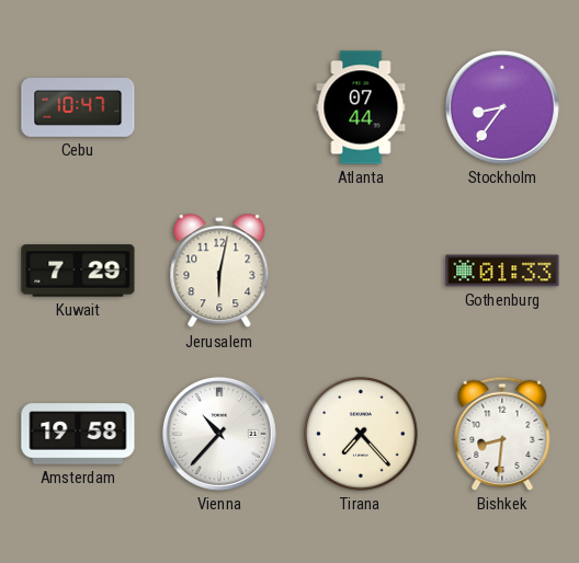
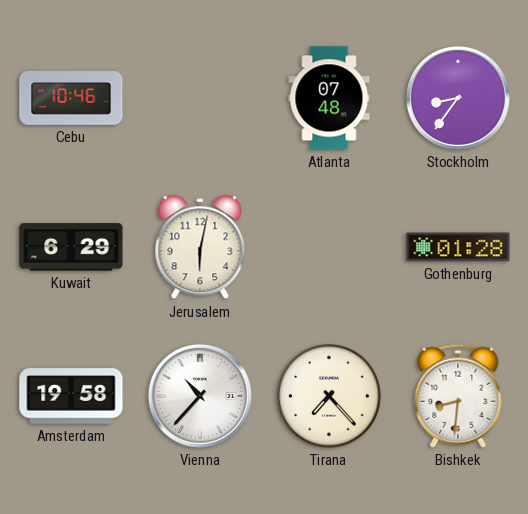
Cebu: 10:47 -> 10:46
Atlanta: 07:44 -> 07:48
Kuwait: 7:29 -> 6:29
Gothenburg: 01:33 -> 01:28
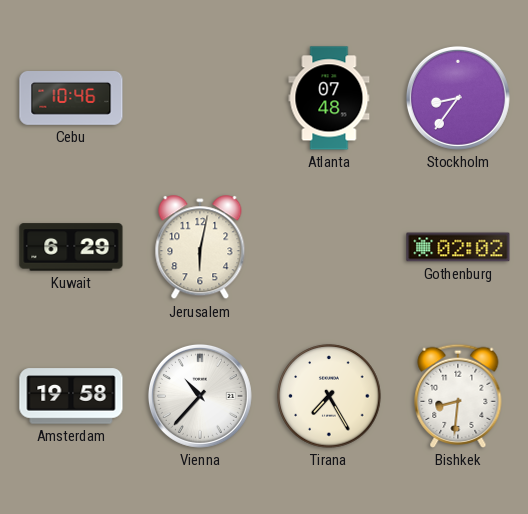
Gothenburg: 01:28 -> 02:02
Tirana: 7:23 -> 7:25
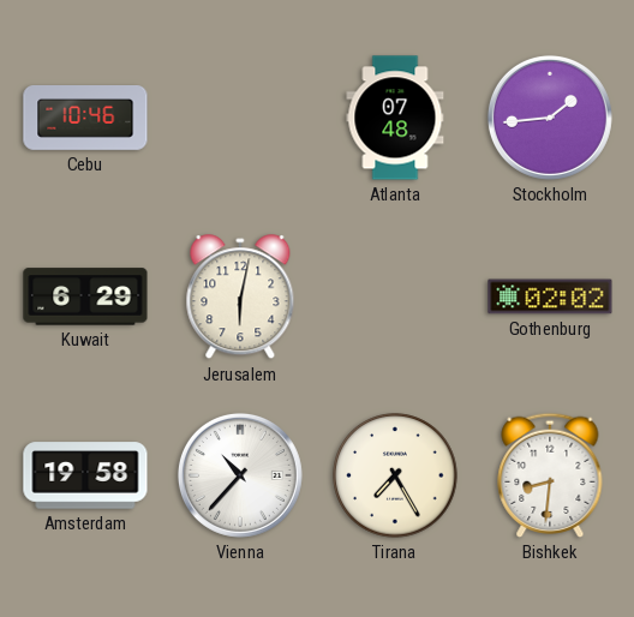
Stockholm: 8:36 -> 1:44
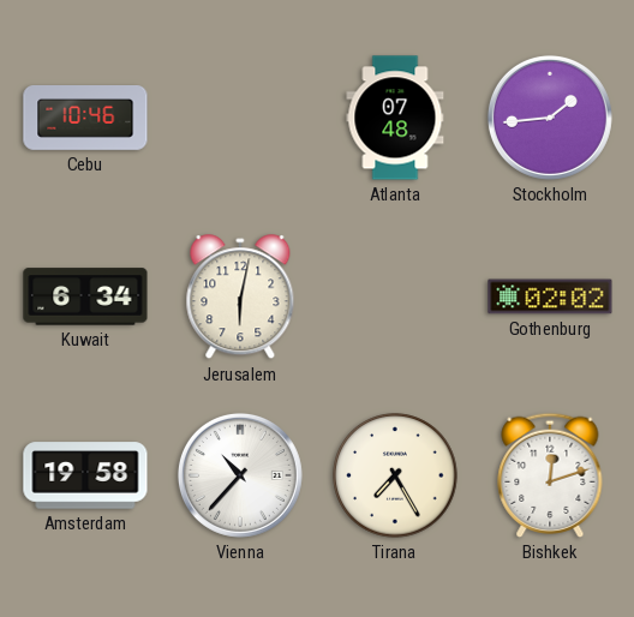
Kuwait: 6:29 -> 6:34
Bishkek: 8:31 -> 12:12
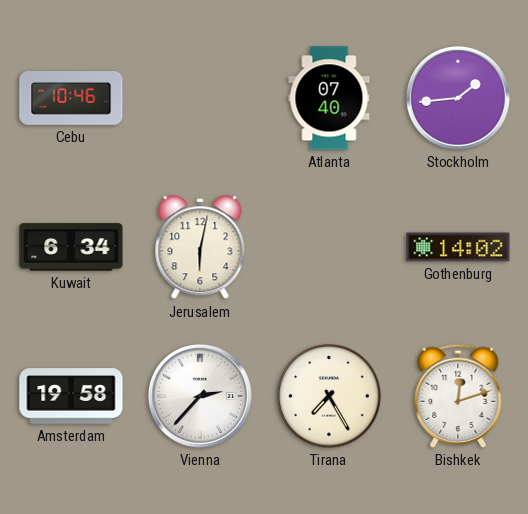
Atlanta: 07:48 -> 07:40
Gothenburg: 02:02 -> 14:02
Vienna: 10:37 -> 2:37
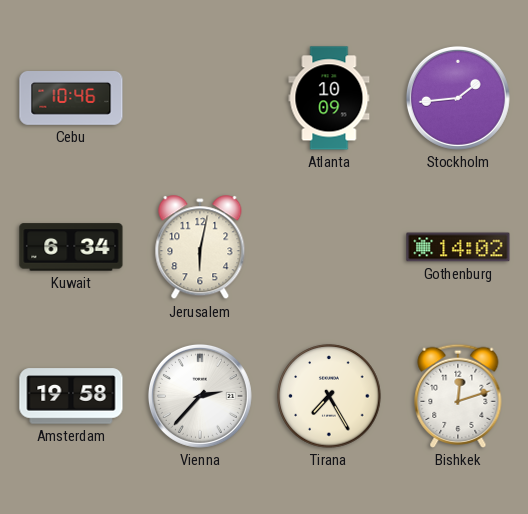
Atlanta: 07:40 -> 10:09
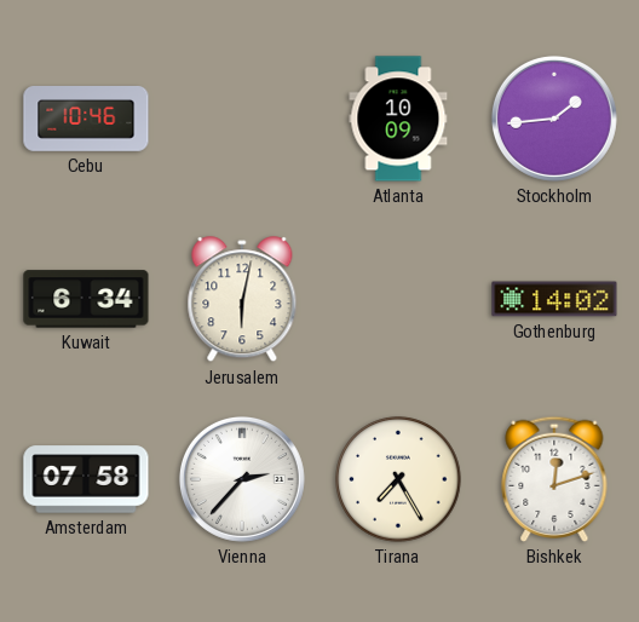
Amsterdam: 19:58 -> 07:58
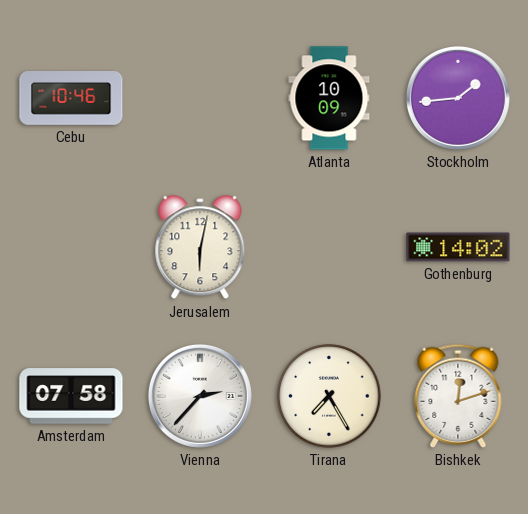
Kuwait: 6:34 -> none
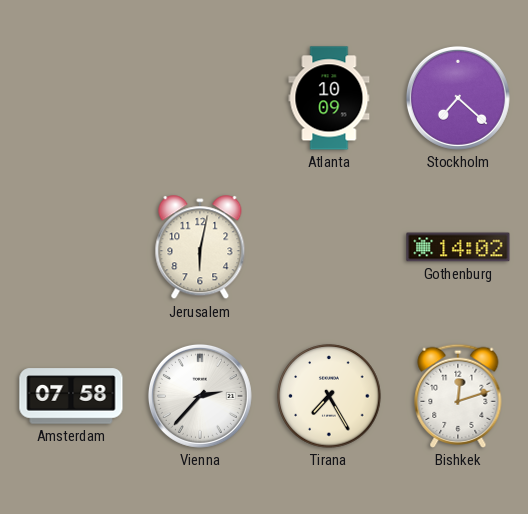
Cebu: 10:46 -> none
Stockholm: 1:44 -> 7:22
